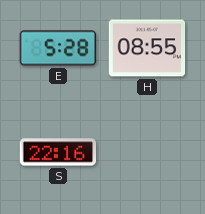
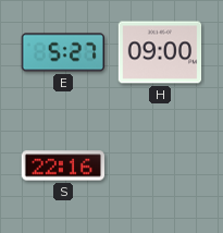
E: 5:28 -> 5:27
H: 08:55 -> 09:00
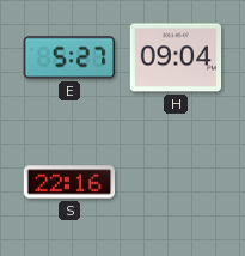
H: 09:00 -> 09:04
